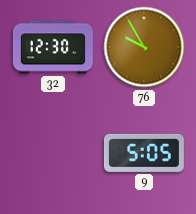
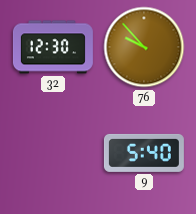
76: 9:55 -> 9:53
9: 5:05 -> 5:40
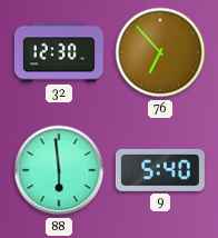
76: 9:53 -> 6:53
88: none -> 5:59
